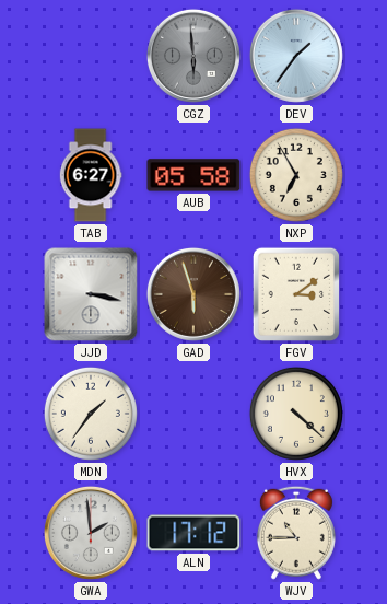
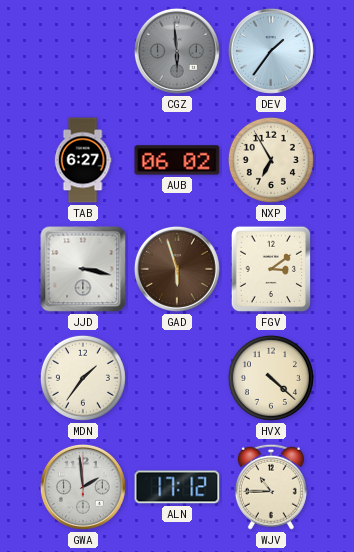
AUB: 05:58 -> 06:02
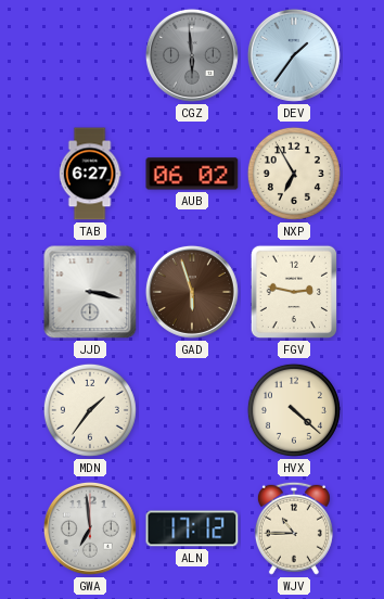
FGV: 3:09 -> 2:47
GWA: 1:59 -> 6:59
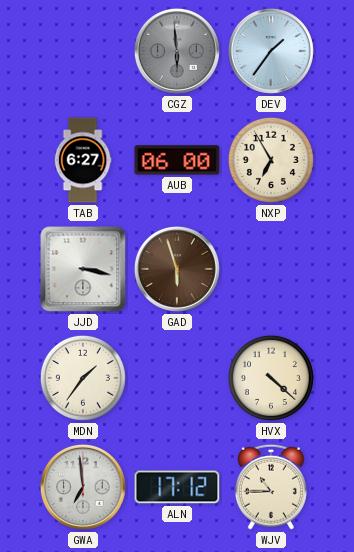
AUB: 06:02 -> 06:00
FGV: 2:47 -> none
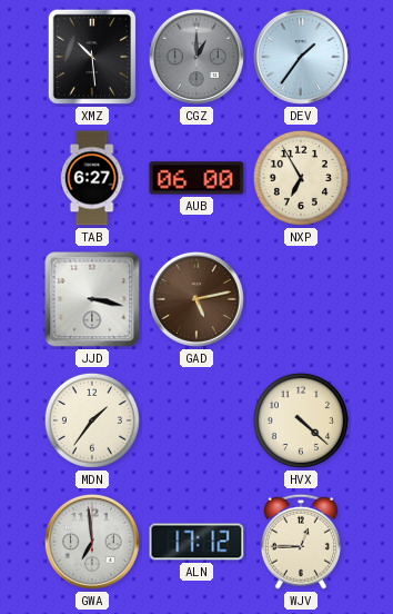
XMZ: none -> 10:29
CGZ: 5:59 -> 1:00
GAD: 5:57 -> 5:13
WJV: 10:45 -> 12:45
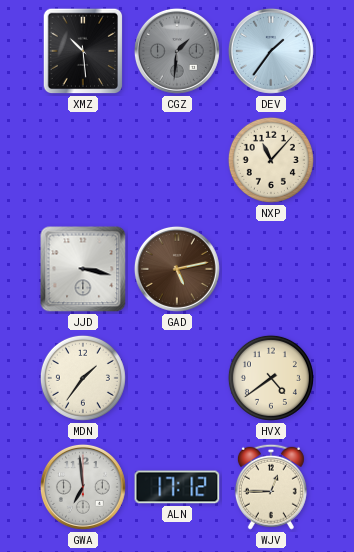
CGZ: 1:00 -> 1:31
TAB: 6:27 -> none
AUB: 06:00 -> none
NXP: 6:55 -> 11:07
HVX: 4:22 -> 4:39
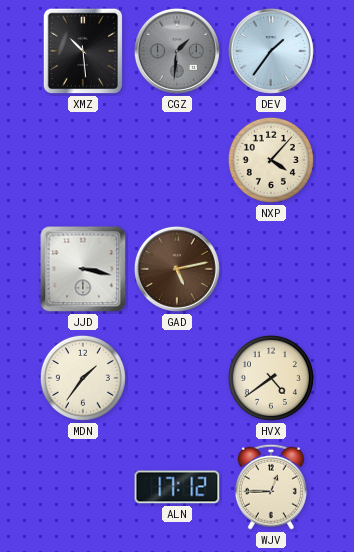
NXP: 11:07 -> 4:07
GWA: 6:59 -> none
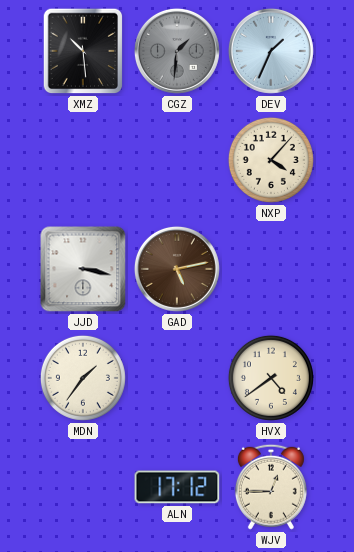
DEV: 1:36 -> 1:34
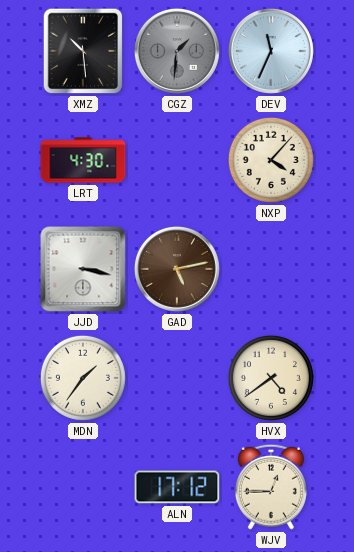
DEV: 1:34 -> 11:34
LRT: none -> 4:30
